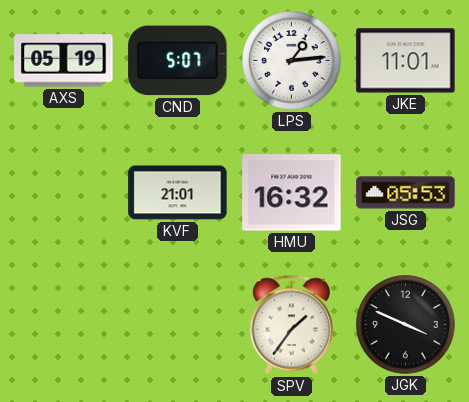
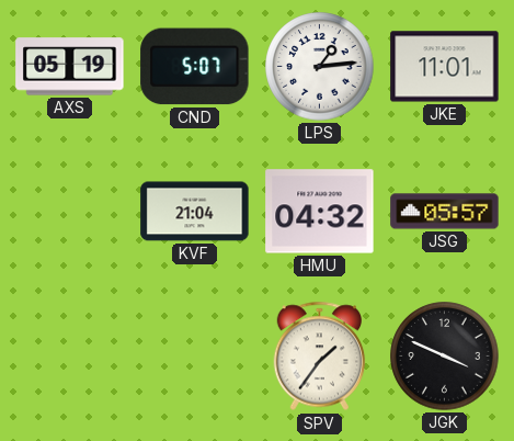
KVF: 21:01 -> 21:04
HMU: 16:32 -> 04:32
JSG: 05:53 -> 05:57
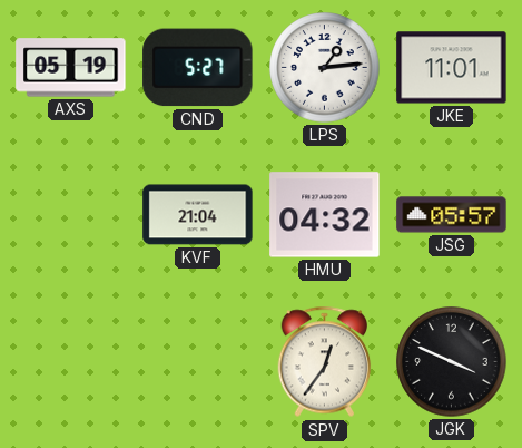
CND: 5:07 -> 5:27
SPV: 1:36 -> 12:36
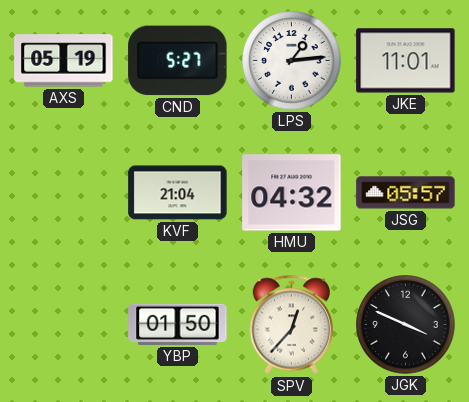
YBP: none -> 01:50
SPV: 12:36 -> 12:37
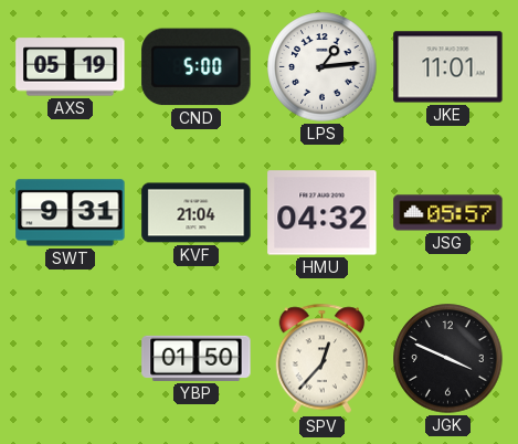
CND: 5:27 -> 5:00
SWT: none -> 9:31
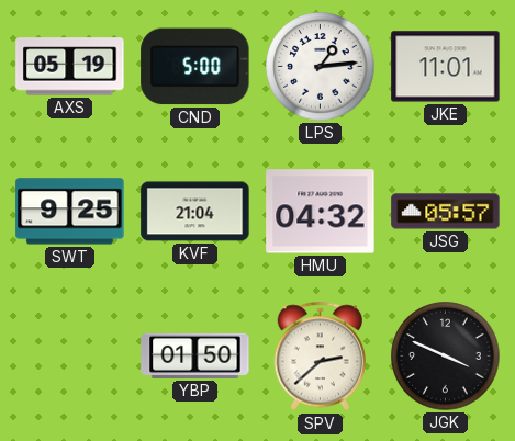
SWT: 9:31 -> 9:25
SPV: 12:37 -> 2:38
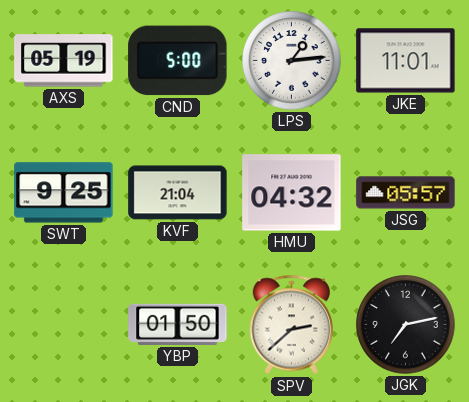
JGK: 3:49 -> 7:13
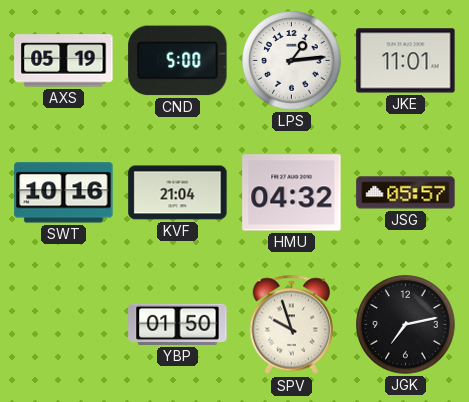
SWT: 9:25 -> 10:16
SPV: 2:38 -> 9:57
